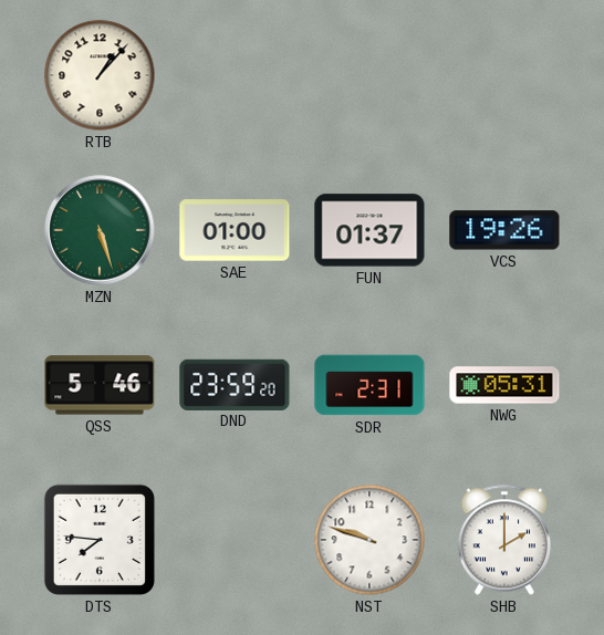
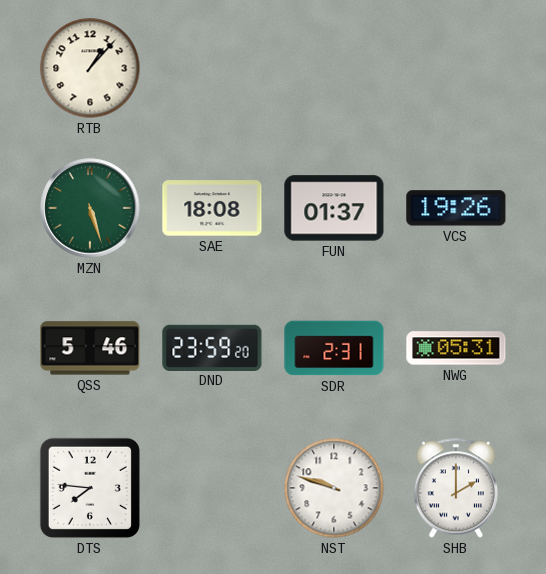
SAE: 01:00 -> 18:08
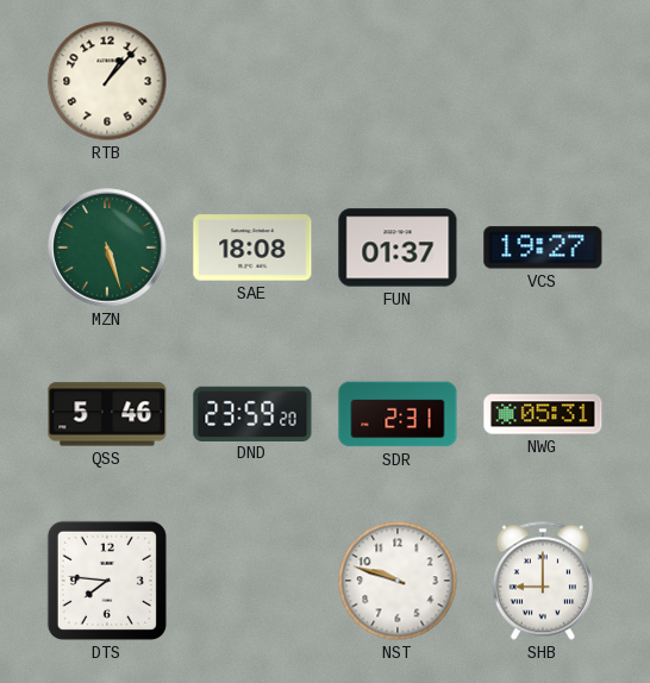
VCS: 19:26 -> 19:27
SHB: 2:00 -> 9:00
